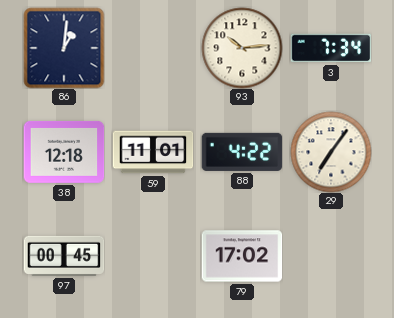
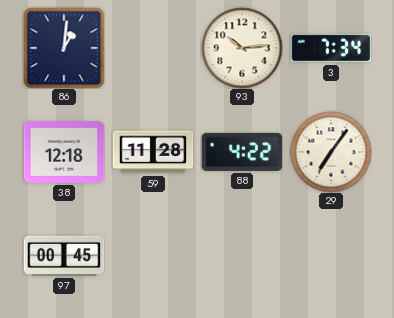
59: 11:01 -> 11:28
79: 17:02 -> none
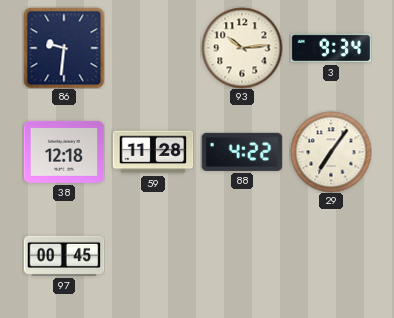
86: 1:01 -> 9:31
3: 7:34 -> 9:34
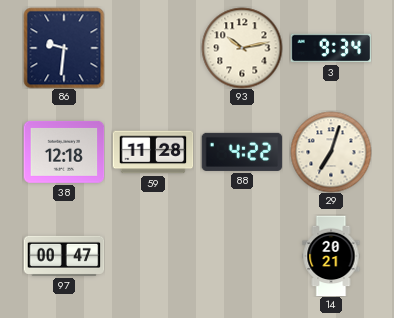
93: 10:14 -> 10:13
29: 7:06 -> 7:03
97: 00:45 -> 00:47
14: none -> 20:21
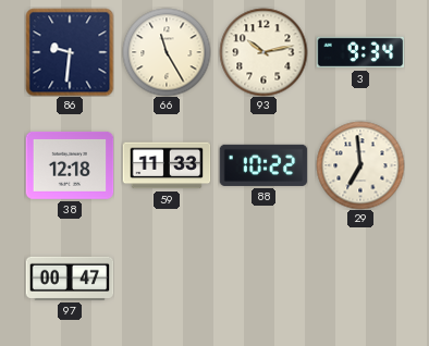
66: none -> 11:25
59: 11:28 -> 11:33
88: 4:22 -> 10:22
29: 7:03 -> 6:59
14: 20:21 -> none
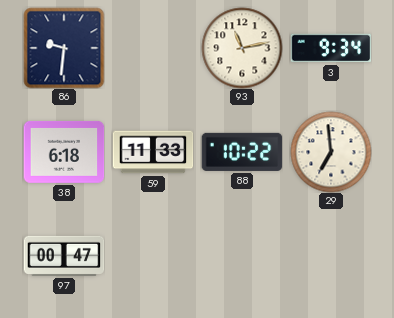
66: 11:25 -> none
93: 10:13 -> 11:13
38: 12:18 -> 6:18
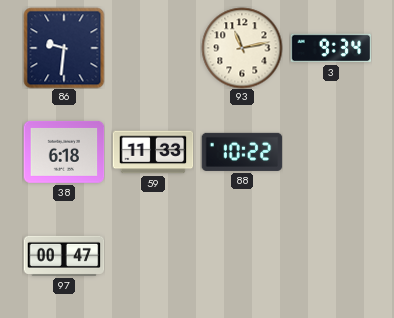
29: 6:59 -> none
